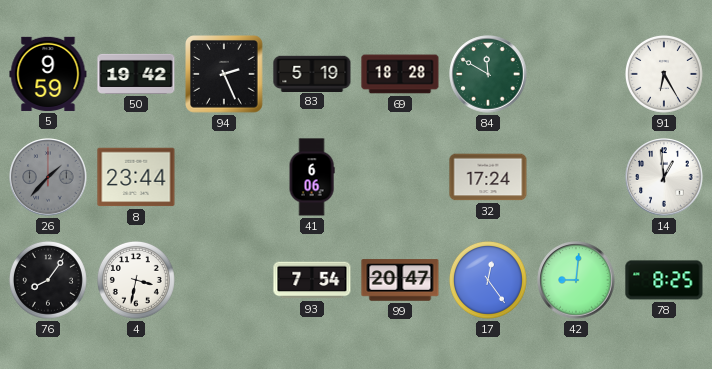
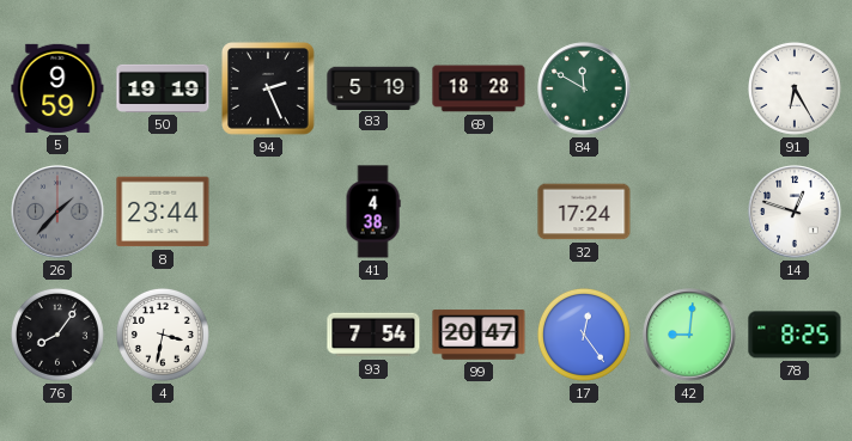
50: 19:42 -> 19:19
41: 6:06 -> 4:38
14: 12:59 -> 12:48
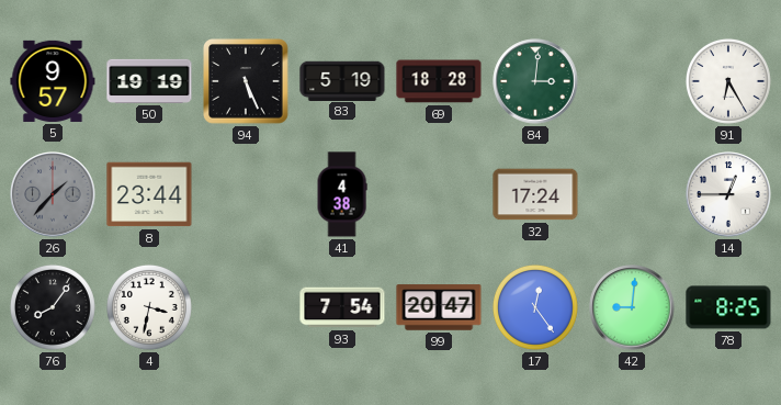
5: 9:59 -> 9:57
94: 2:26 -> 5:26
84: 11:50 -> 3:01
14: 12:48 -> 12:45
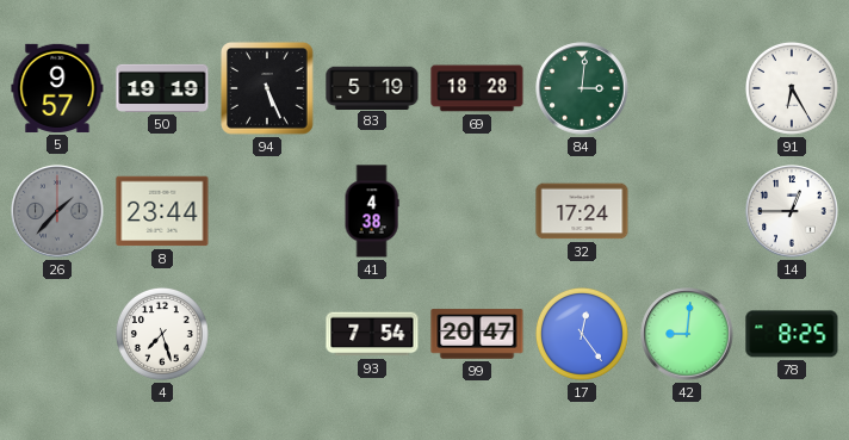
76: 8:06 -> none
4: 3:32 -> 7:27
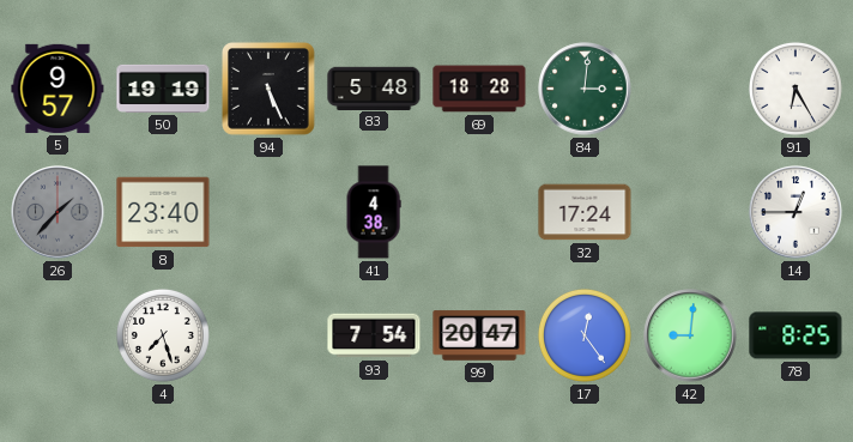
83: 5:19 -> 5:48
8: 23:44 -> 23:40
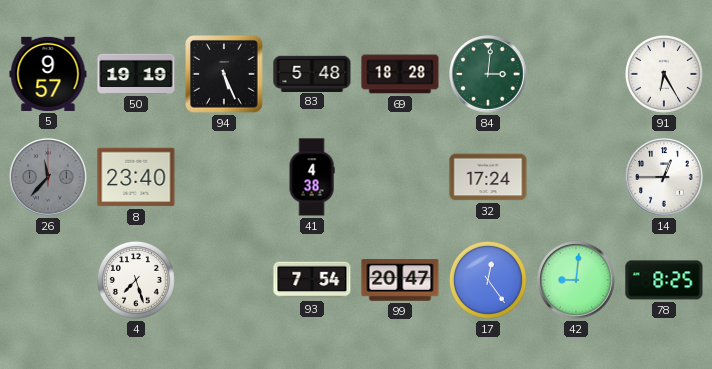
26: 1:37 -> 11:37
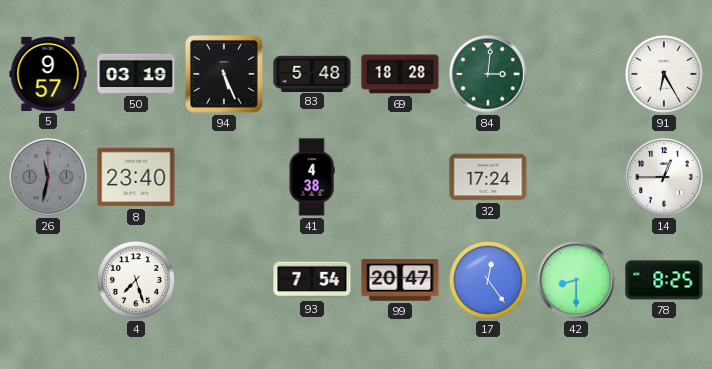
50: 19:19 -> 03:19
26: 11:37 -> 11:32
42: 9:01 -> 8:30
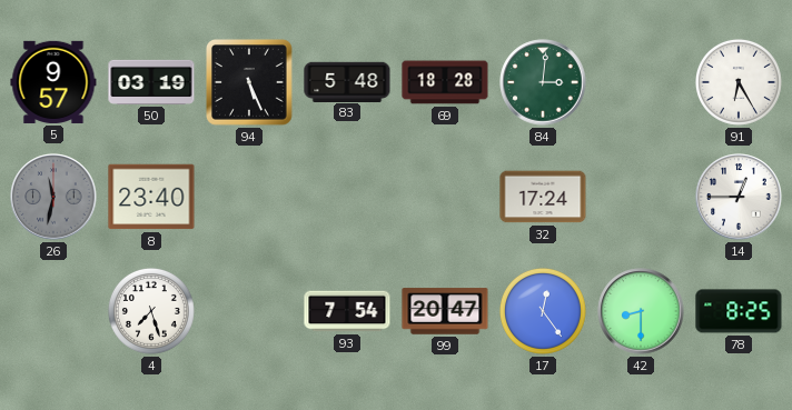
41: 4:38 -> none
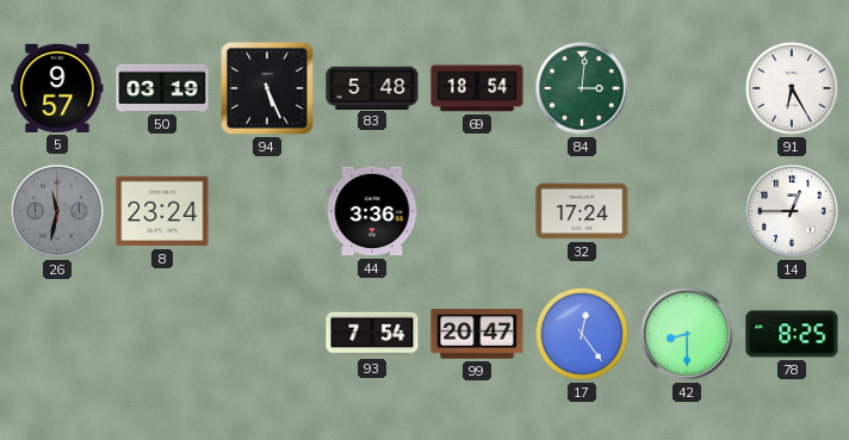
69: 18:28 -> 18:54
8: 23:40 -> 23:24
44: none -> 3:36
4: 7:27 -> none
